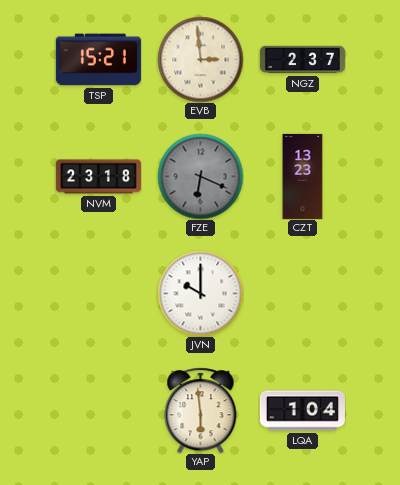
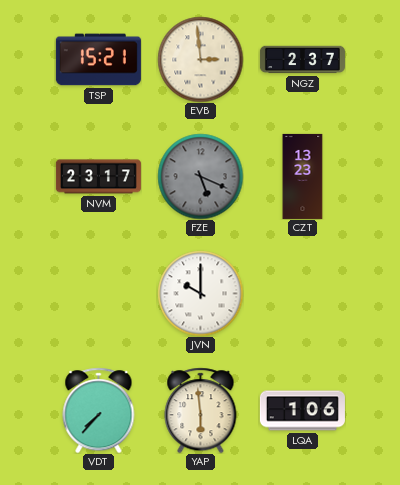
NVM: 23:18 -> 23:17
FZE: 6:19 -> 5:19
VDT: none -> 7:37
LQA: 1:04 -> 1:06
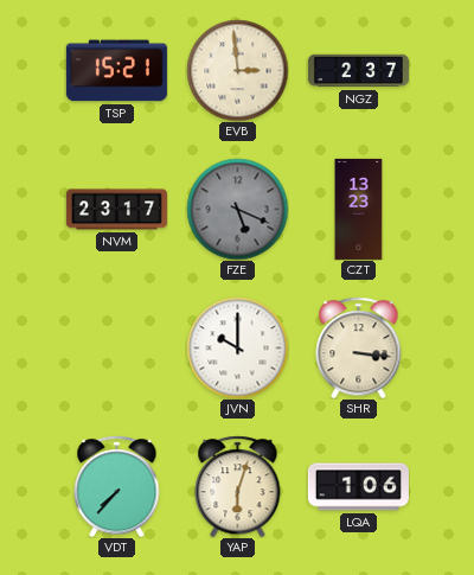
SHR: none -> 3:16
YAP: 5:59 -> 6:03
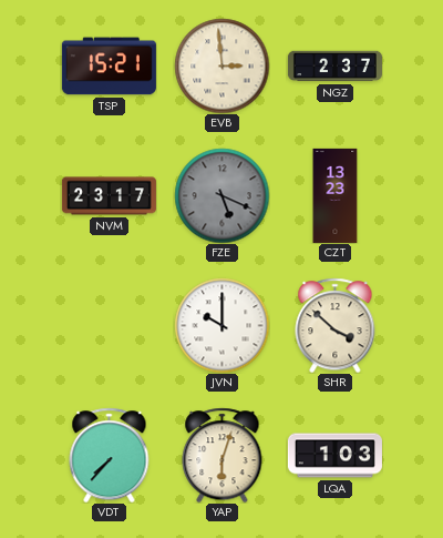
SHR: 3:16 -> 3:52
LQA: 1:06 -> 1:03
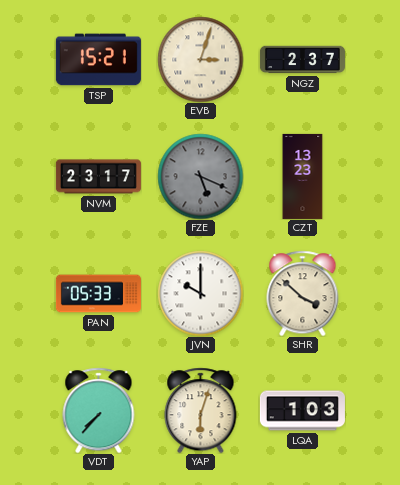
EVB: 2:59 -> 3:03
PAN: none -> 05:33
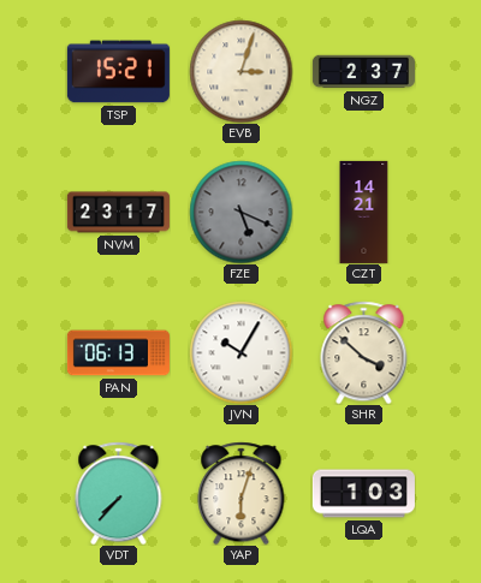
CZT: 13:23 -> 14:21
PAN: 05:33 -> 06:13
JVN: 10:00 -> 10:05
